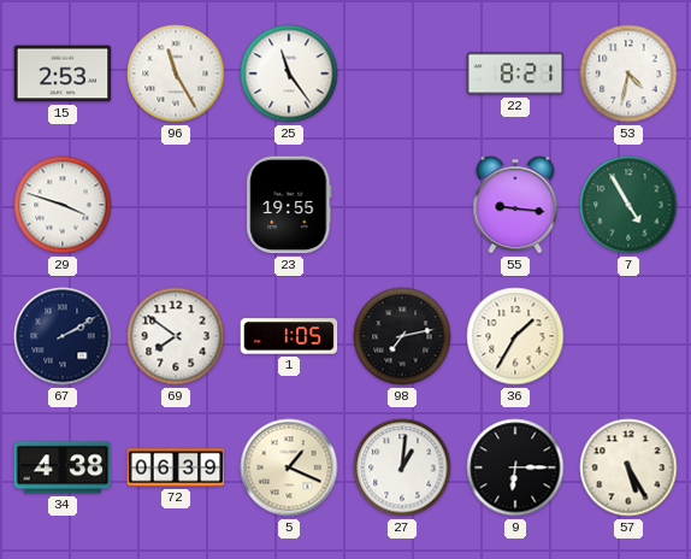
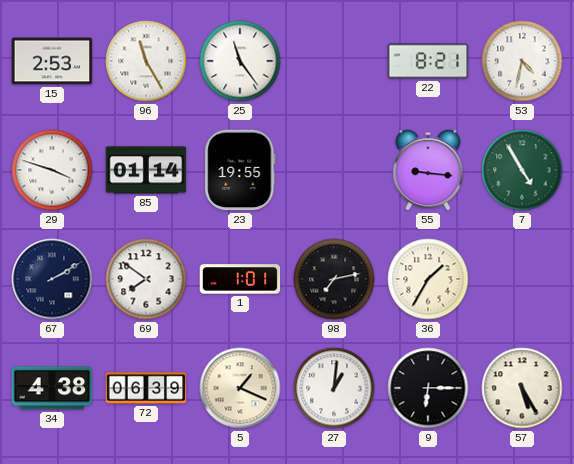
85: none -> 01:14
1: 1:05 -> 1:01
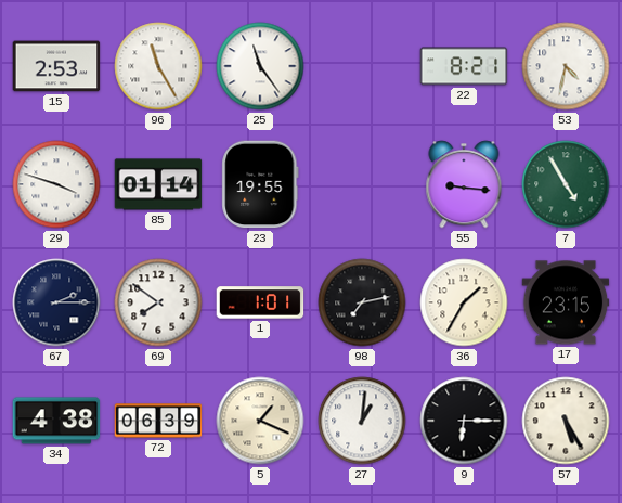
67: 2:10 -> 2:15
17: none -> 23:15
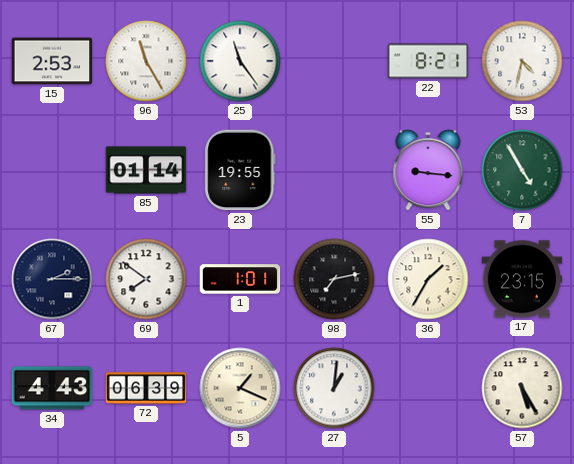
29: 3:48 -> none
34: 4:38 -> 4:43
9: 6:15 -> none
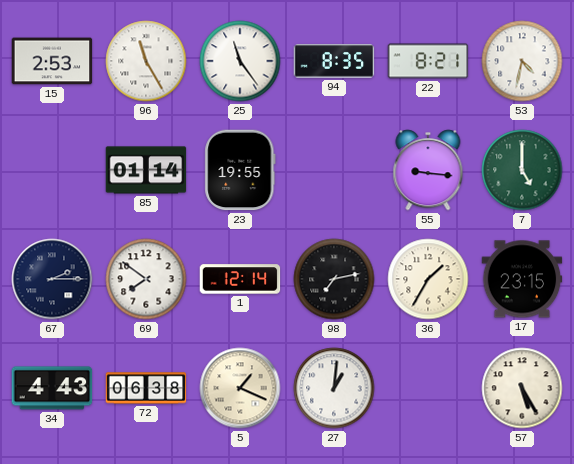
94: none -> 8:35
7: 4:55 -> 5:00
1: 1:01 -> 12:14
72: 06:39 -> 06:38
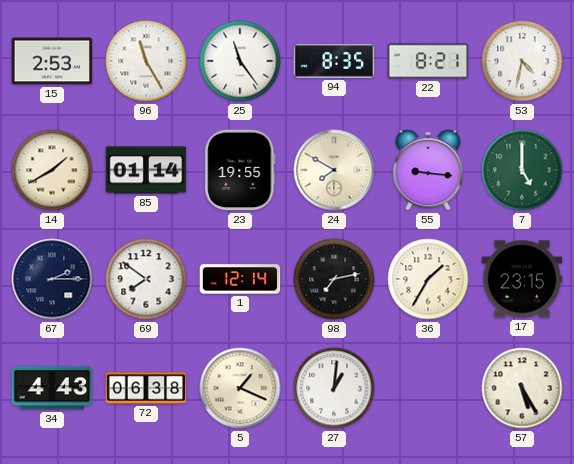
14: none -> 1:40
24: none -> 7:50
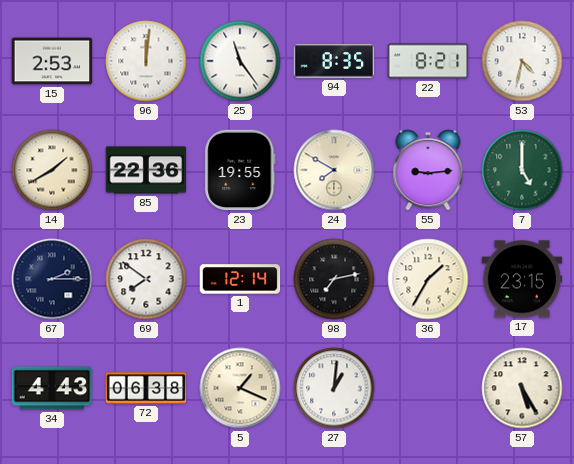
96: 11:25 -> 12:01
85: 01:14 -> 22:36
55: 9:16 -> 9:14
